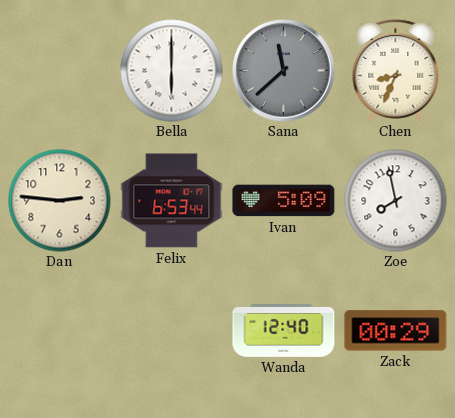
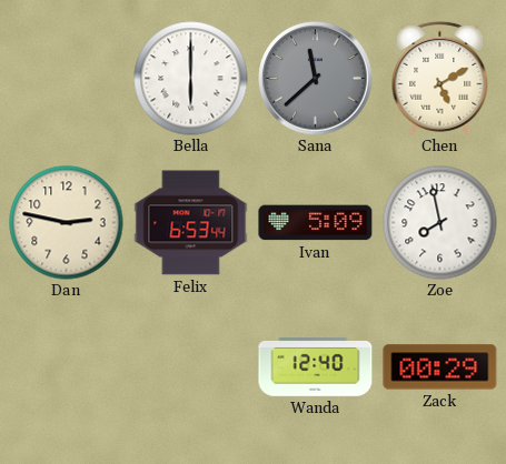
Chen: 8:34 -> 5:10
Dan: 2:46 -> 2:47
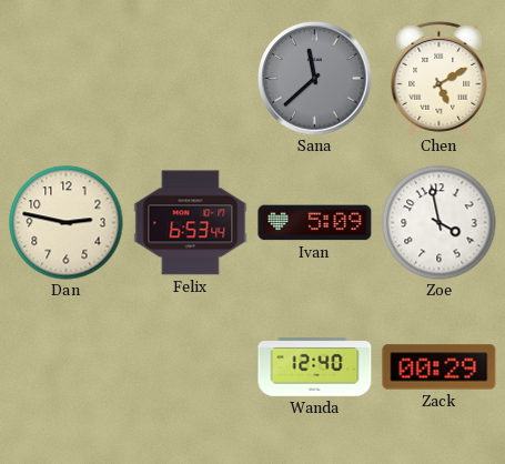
Bella: 6:00 -> none
Zoe: 7:58 -> 3:58
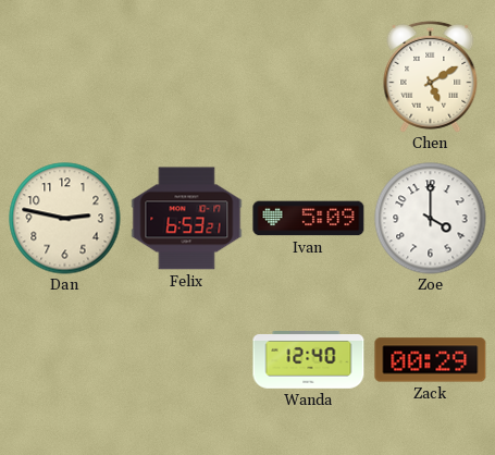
Sana: 11:38 -> none
Felix: 6:53:44 -> 6:53:21
Zoe: 3:58 -> 4:00
